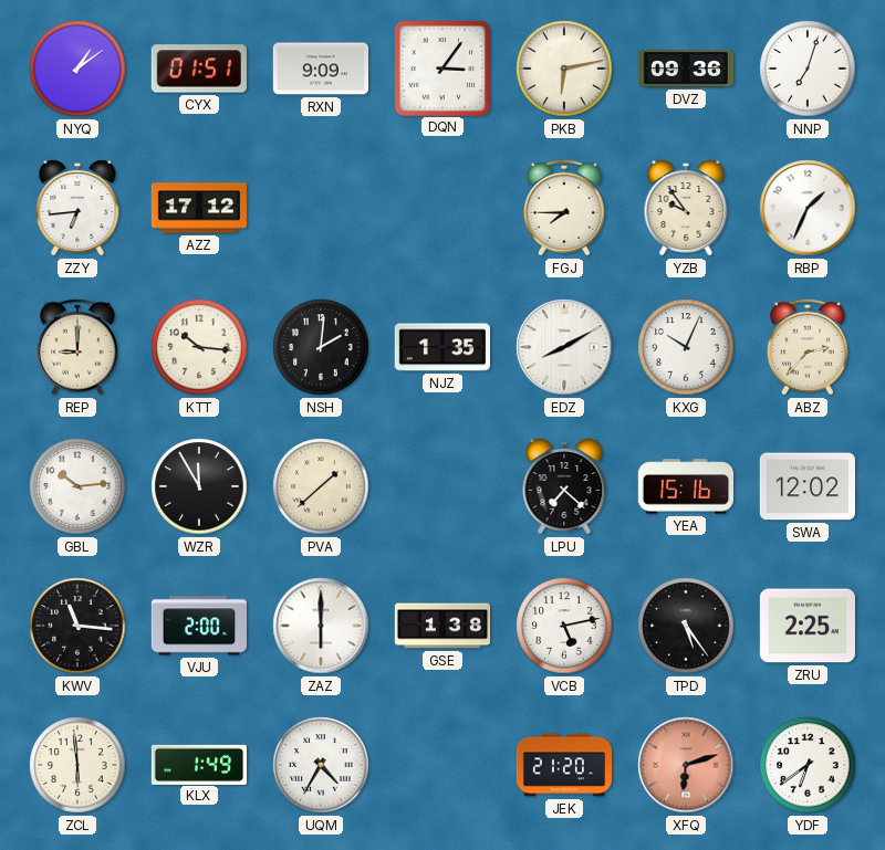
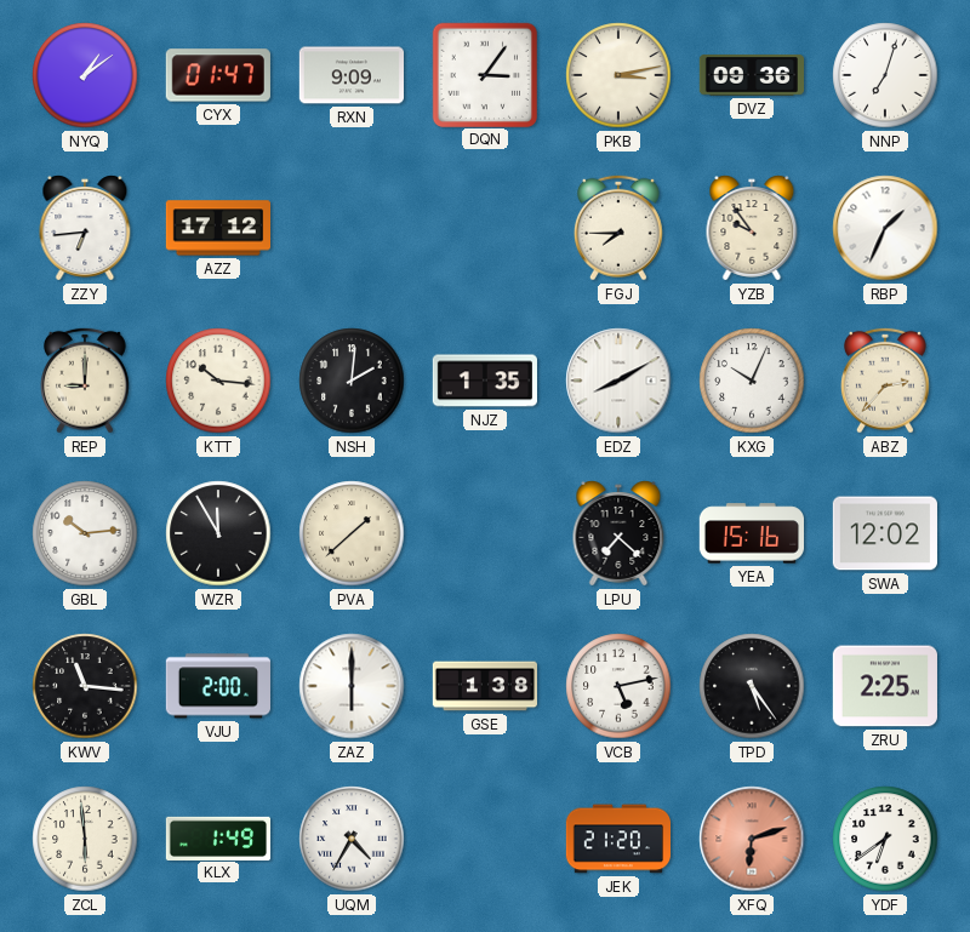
CYX: 01:51 -> 01:47
PKB: 6:13 -> 3:13
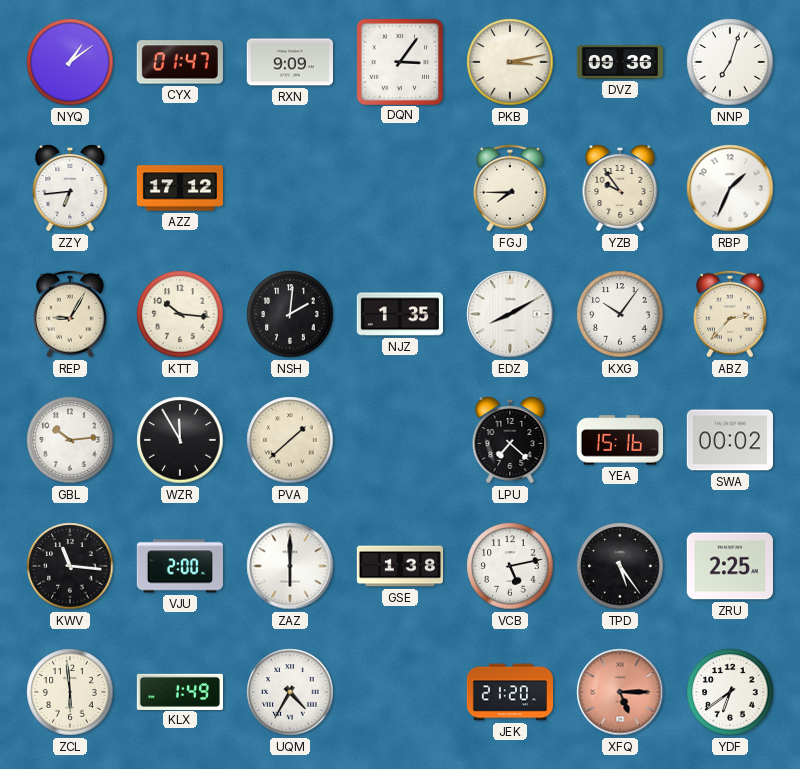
REP: 9:00 -> 9:05
KXG: 10:04 -> 10:06
SWA: 12:02 -> 00:02
XFQ: 6:12 -> 5:15
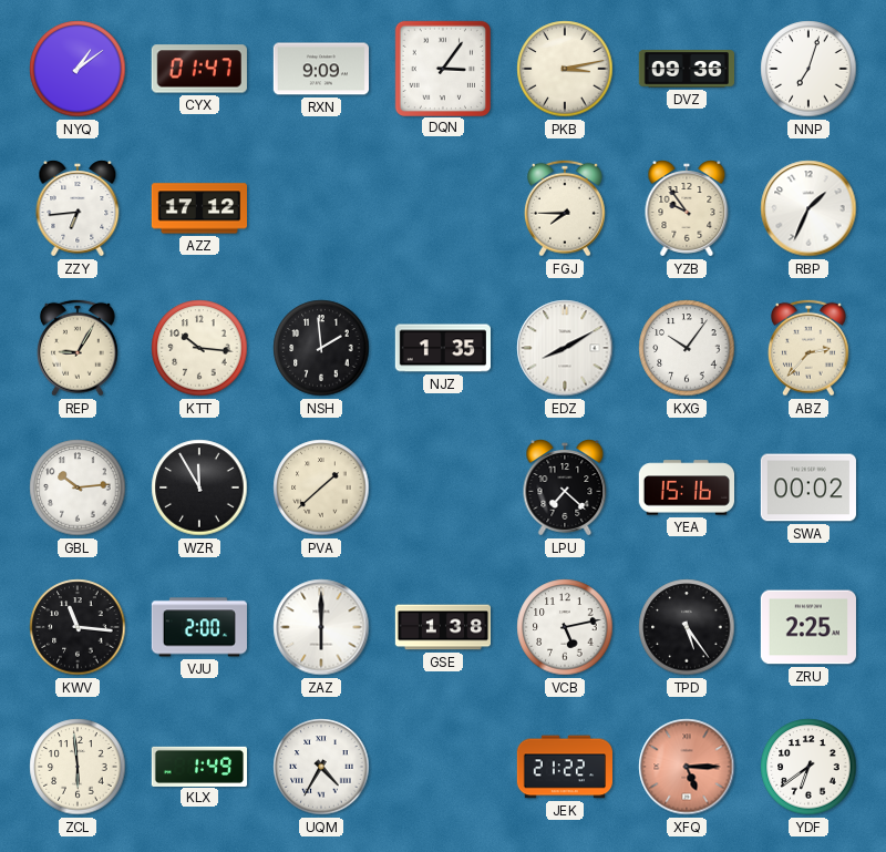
NSH: 2:01 -> 1:59
JEK: 21:20 -> 21:22
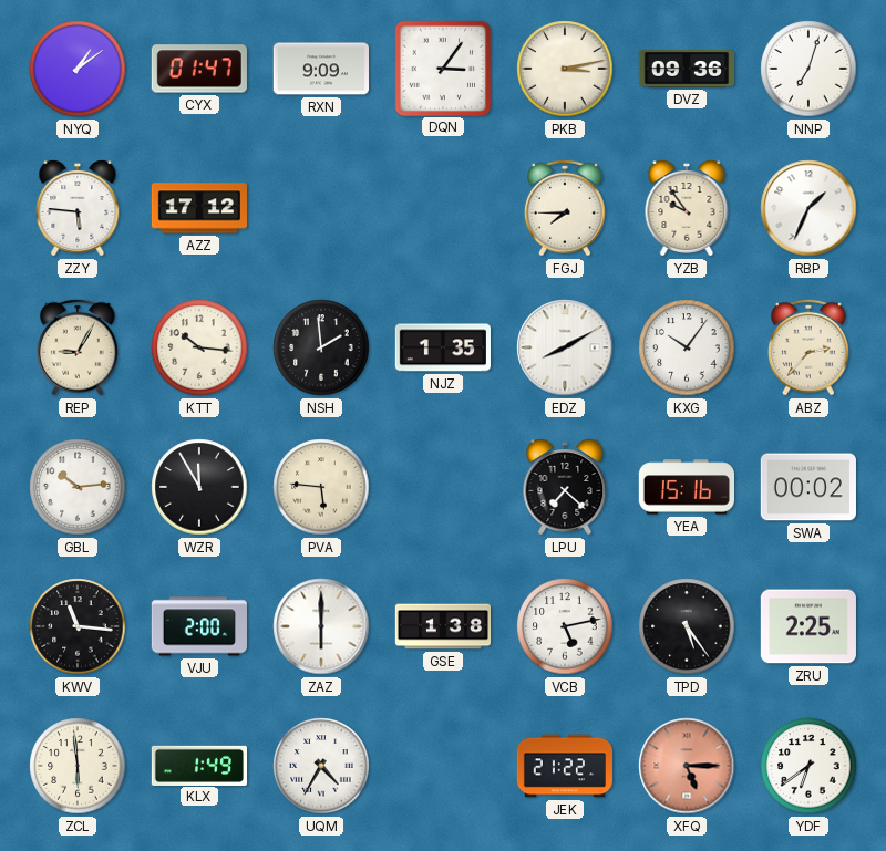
ZZY: 6:44 -> 5:46
PVA: 1:38 -> 5:46
